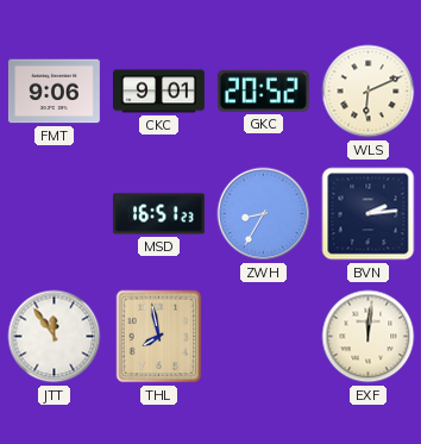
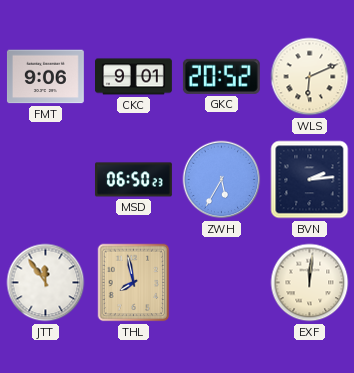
MSD: 16:51 -> 06:50
ZWH: 8:35 -> 5:35
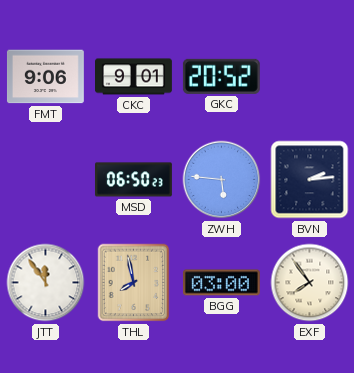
WLS: 6:11 -> none
ZWH: 5:35 -> 5:46
BGG: none -> 03:00
EXF: 12:01 -> 7:54
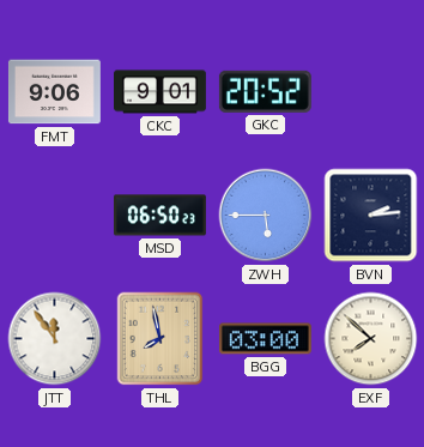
ZWH: 5:46 -> 5:45
EXF: 7:54 -> 7:52
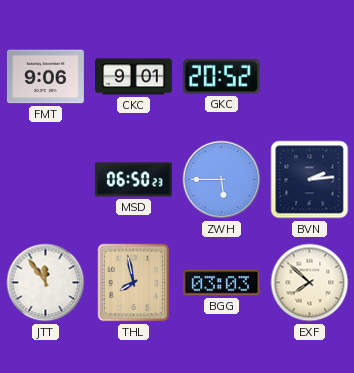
BGG: 03:00 -> 03:03
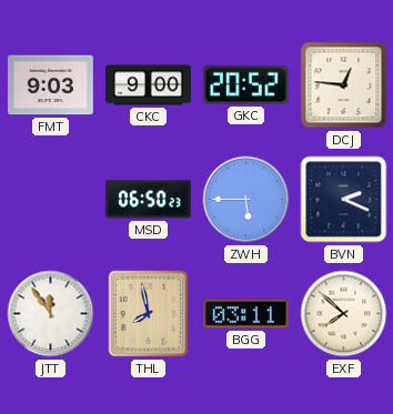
FMT: 9:06 -> 9:03
CKC: 9:01 -> 9:00
DCJ: none -> 12:46
BVN: 2:14 -> 2:19
BGG: 03:03 -> 03:11
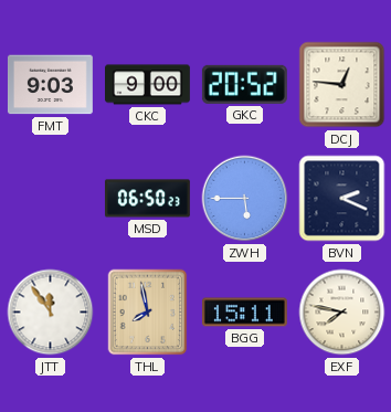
BGG: 03:11 -> 15:11
EXF: 7:52 -> 7:47
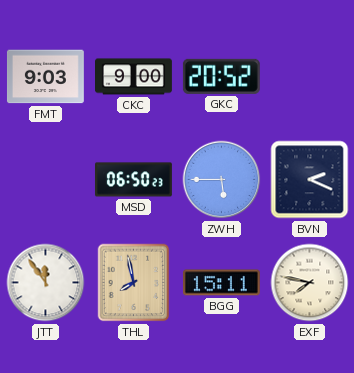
DCJ: 12:46 -> none
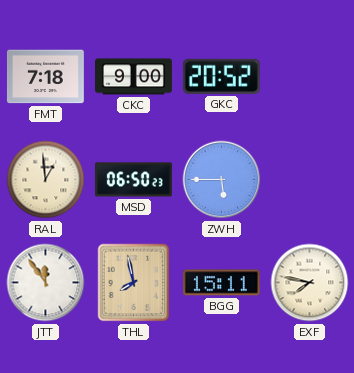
FMT: 9:03 -> 7:18
RAL: none -> 12:59
BVN: 2:19 -> none
